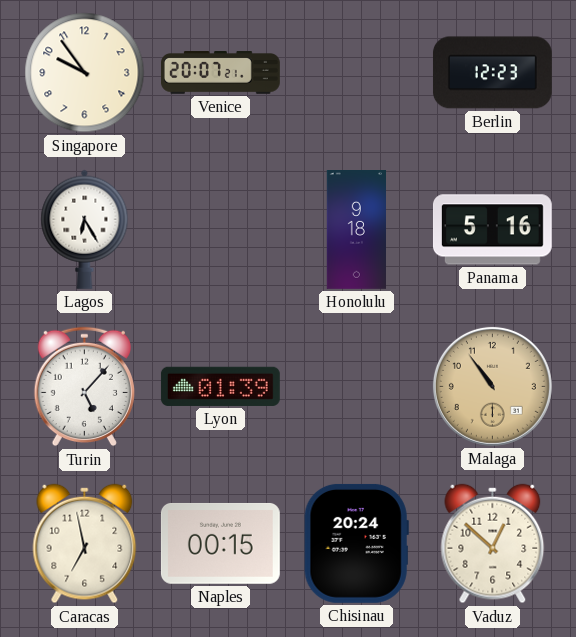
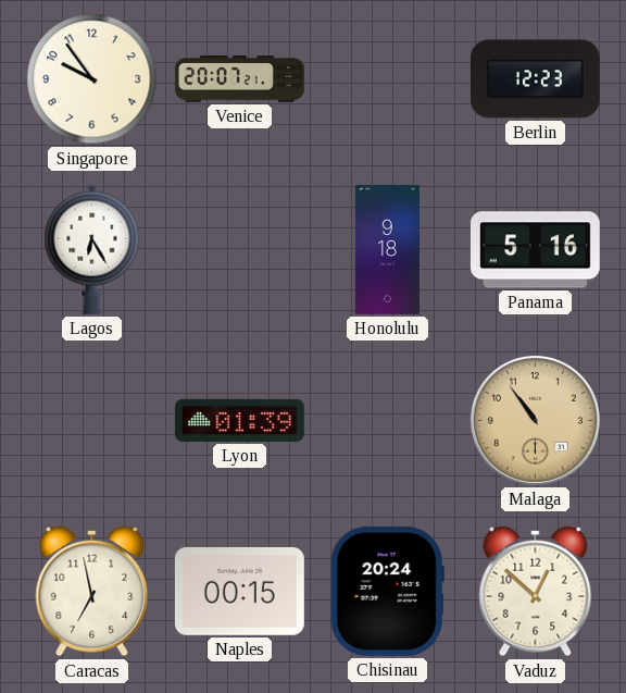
Turin: 5:07 -> none
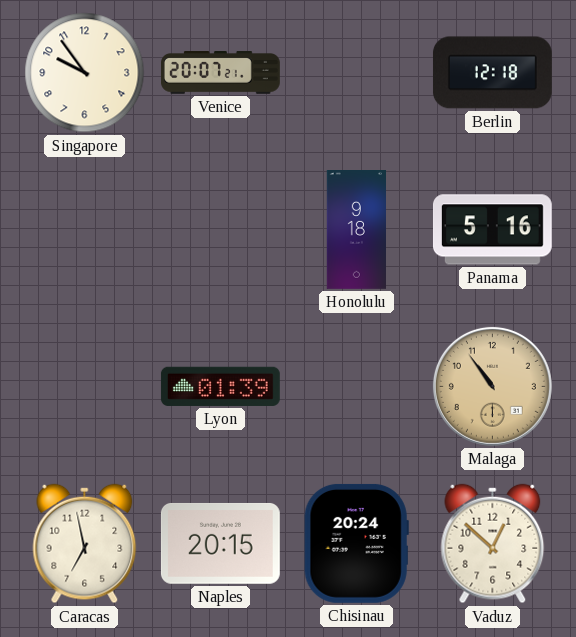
Berlin: 12:23 -> 12:18
Lagos: 6:25 -> none
Naples: 00:15 -> 20:15
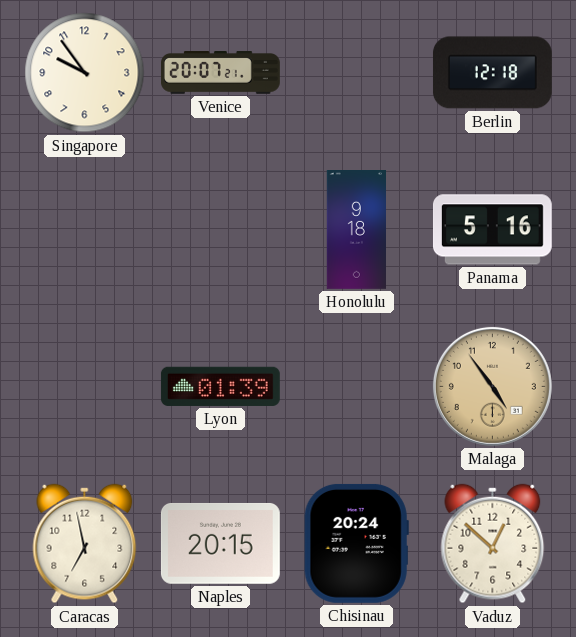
Malaga: 10:54 -> 4:54
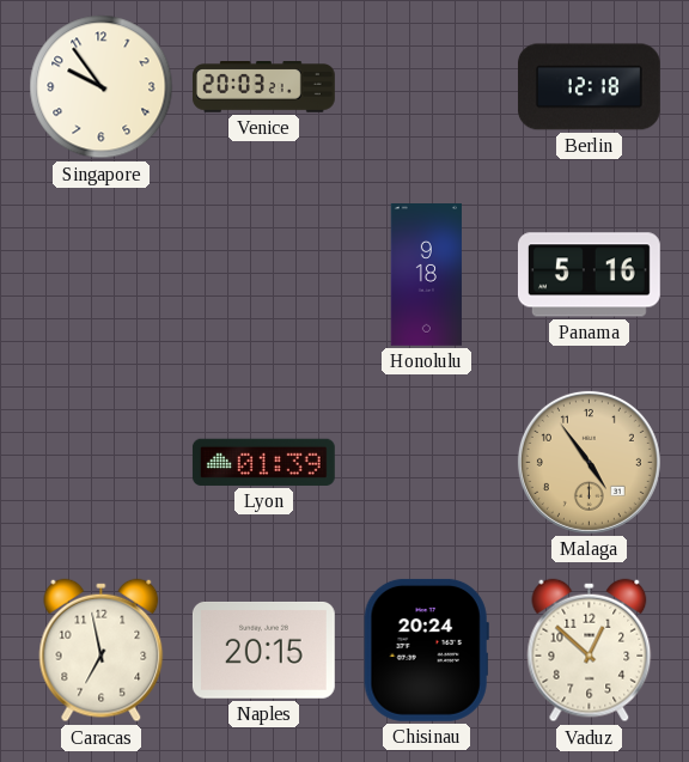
Venice: 20:07 -> 20:03
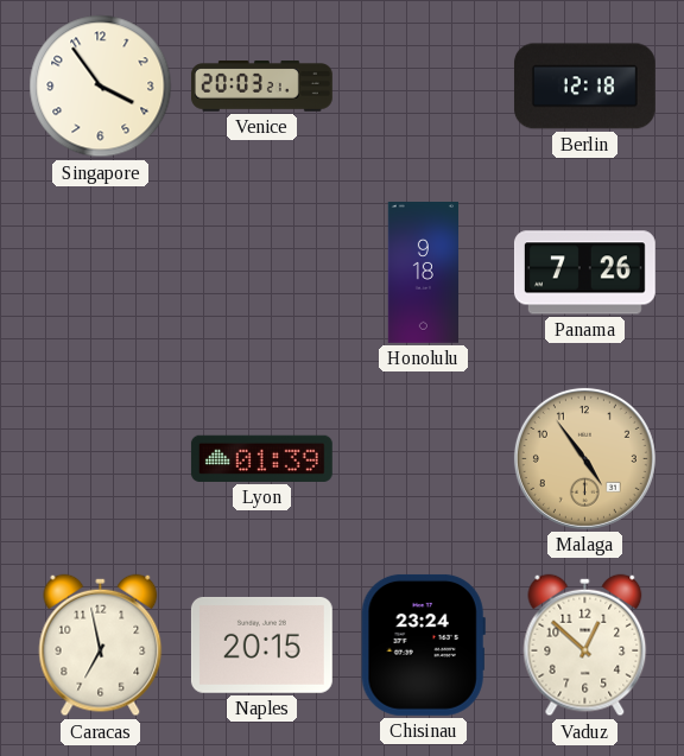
Singapore: 9:54 -> 3:54
Panama: 5:16 -> 7:26
Chisinau: 20:24 -> 23:24
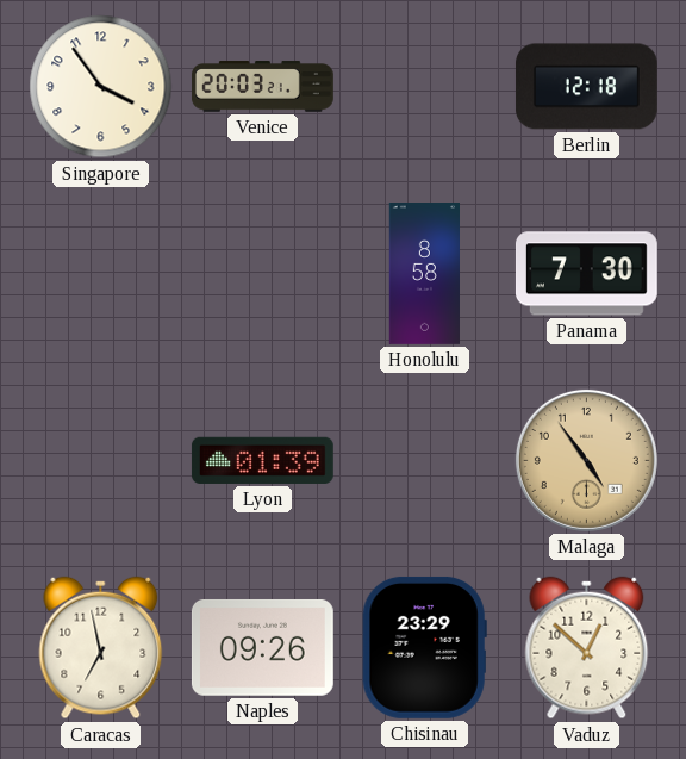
Honolulu: 9:18 -> 8:58
Panama: 7:26 -> 7:30
Naples: 20:15 -> 09:26
Chisinau: 23:24 -> 23:29
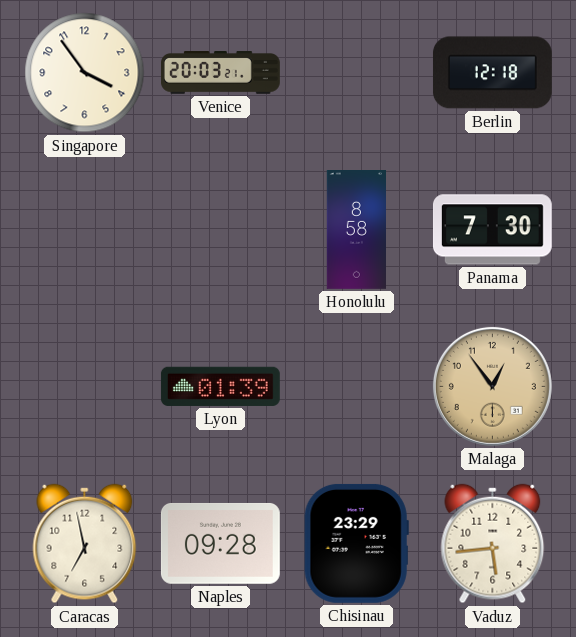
Malaga: 4:54 -> 12:54
Naples: 09:26 -> 09:28
Vaduz: 12:52 -> 5:44
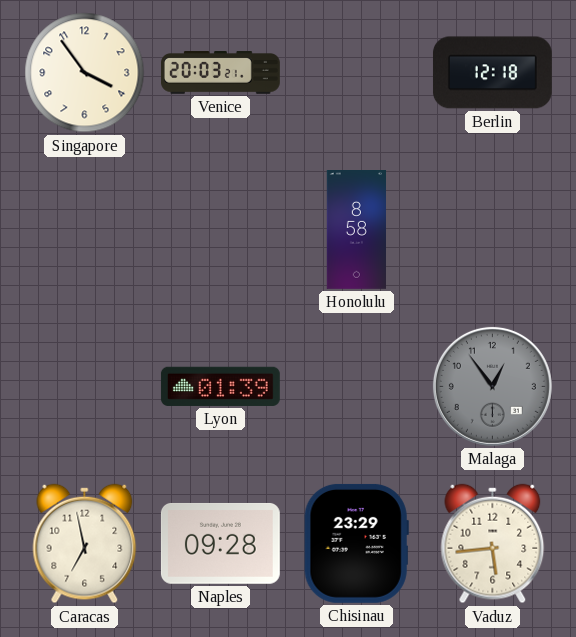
Panama: 7:30 -> none
Malaga dial: champagne -> grey
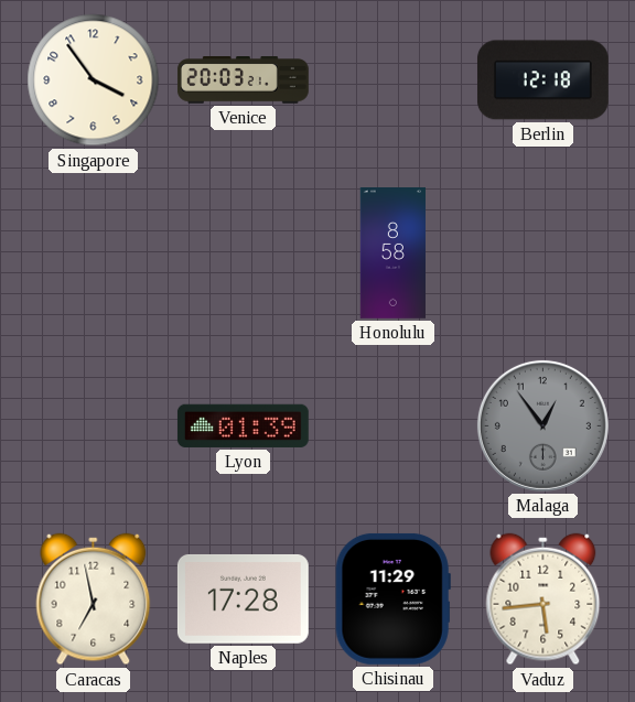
Naples: 09:28 -> 17:28
Chisinau: 23:29 -> 11:29
